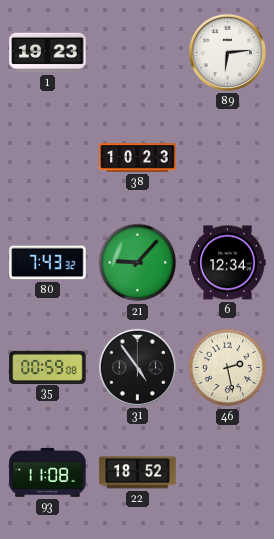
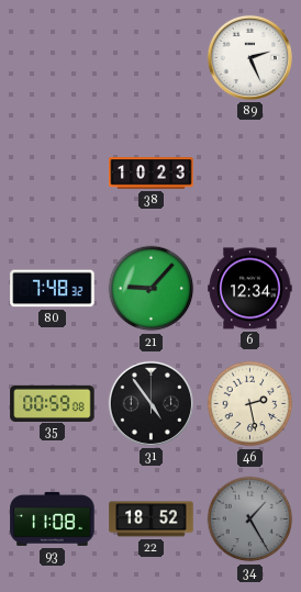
1: 19:23 -> none
89: 6:14 -> 2:26
80: 7:43 -> 7:48
34: none -> 1:25
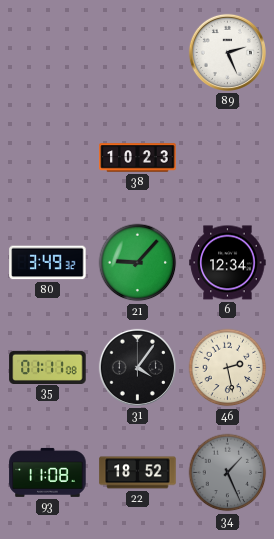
80: 7:48 -> 3:49
35: 00:59 -> 01:11
31: 4:54 -> 4:06
34: 1:25 -> 1:26
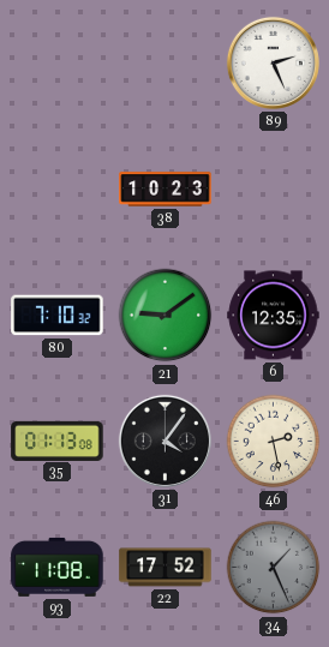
80: 3:49 -> 7:10
21: 9:07 -> 9:09
6: 12:34 -> 12:35
35: 01:11 -> 01:13
22: 18:52 -> 17:52
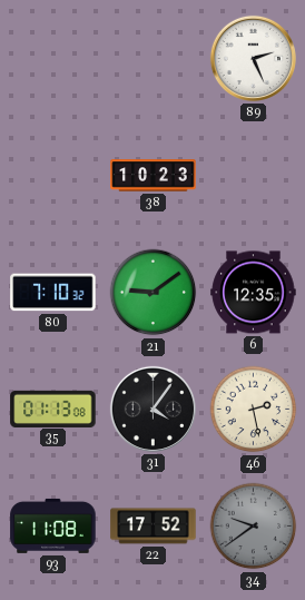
34: 1:26 -> 9:39
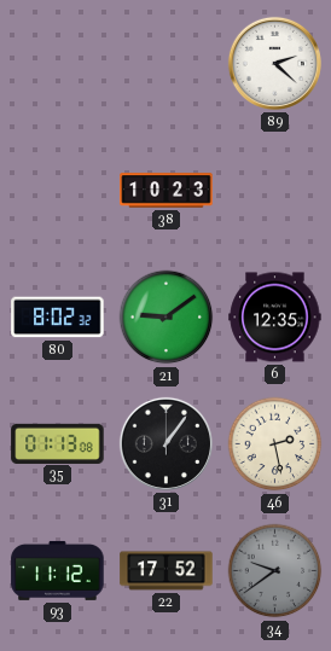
89: 2:26 -> 2:22
80: 7:10 -> 8:02
31: 4:06 -> 1:06
93: 11:08 -> 11:12
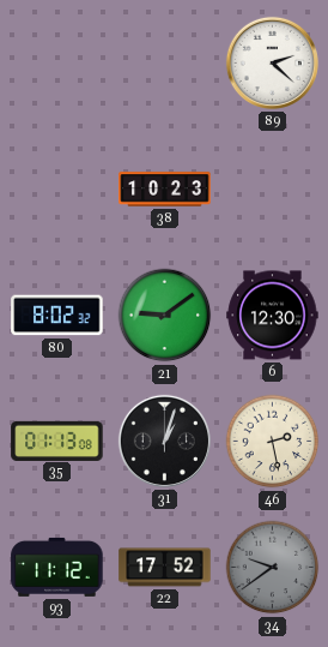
6: 12:35 -> 12:30
31: 1:06 -> 1:03
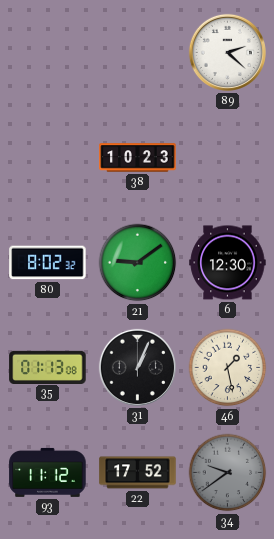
31: 1:03 -> 1:04
46: 2:28 -> 1:28
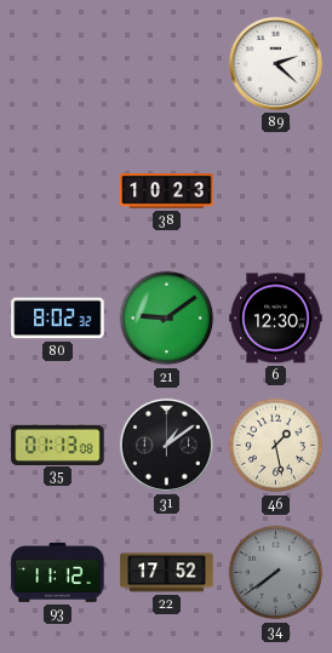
31: 1:04 -> 1:09
34: 9:39 -> 7:39
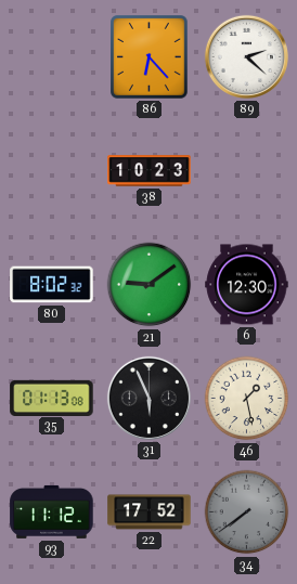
86: none -> 6:23
31: 1:09 -> 5:56
